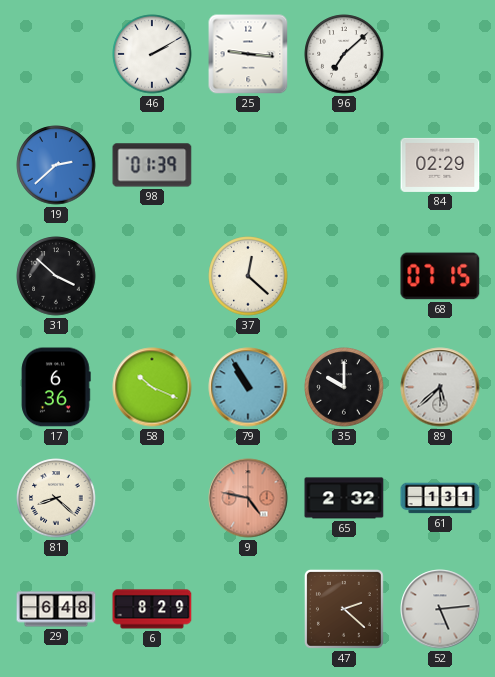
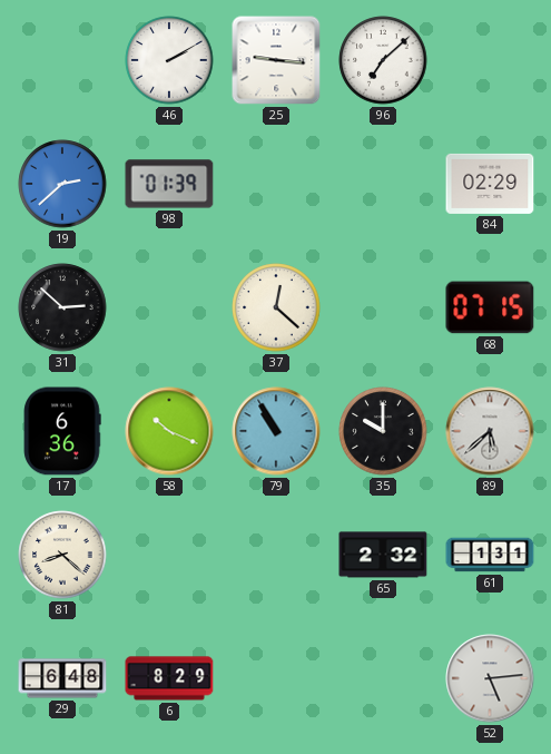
31: 3:52 -> 2:52
9: 4:47 -> none
47: 2:22 -> none
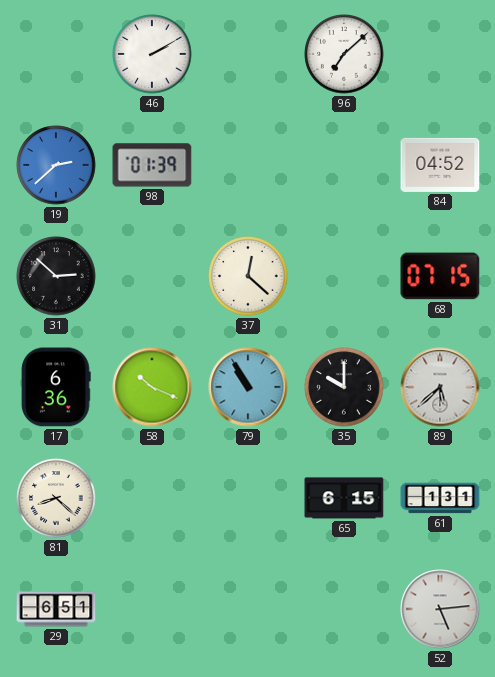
25: 9:16 -> none
84: 02:29 -> 04:52
65: 2:32 -> 6:15
29: 6:48 -> 6:51
6: 8:29 -> none
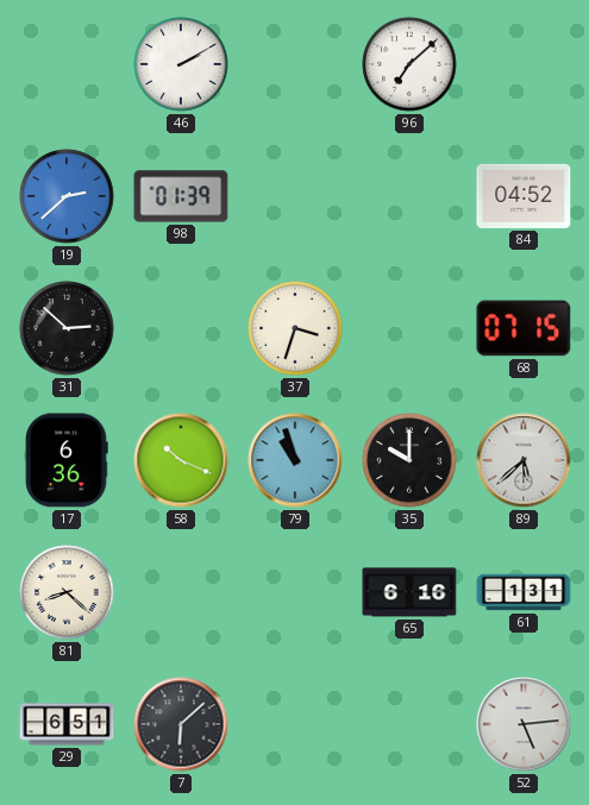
37: 12:22 -> 3:33
79: 10:55 -> 10:57
65: 6:15 -> 6:16
7: none -> 6:08
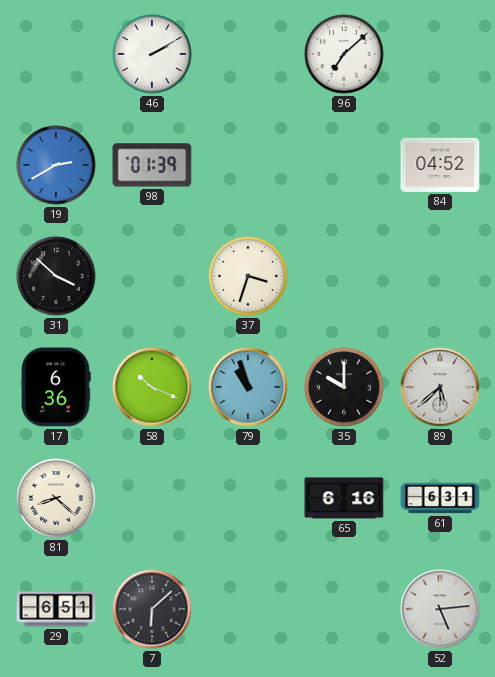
19: 2:38 -> 2:40
31: 2:52 -> 3:52
68: 07:15 -> none
61: 1:31 -> 6:31
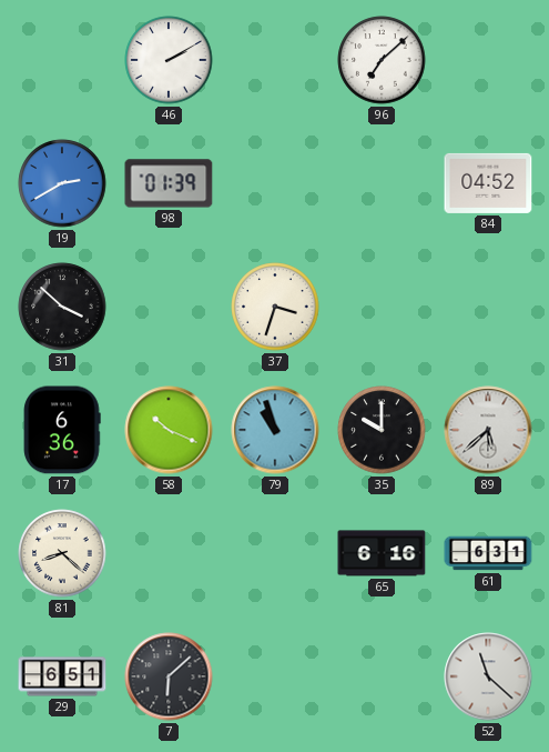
52: 5:14 -> 11:22
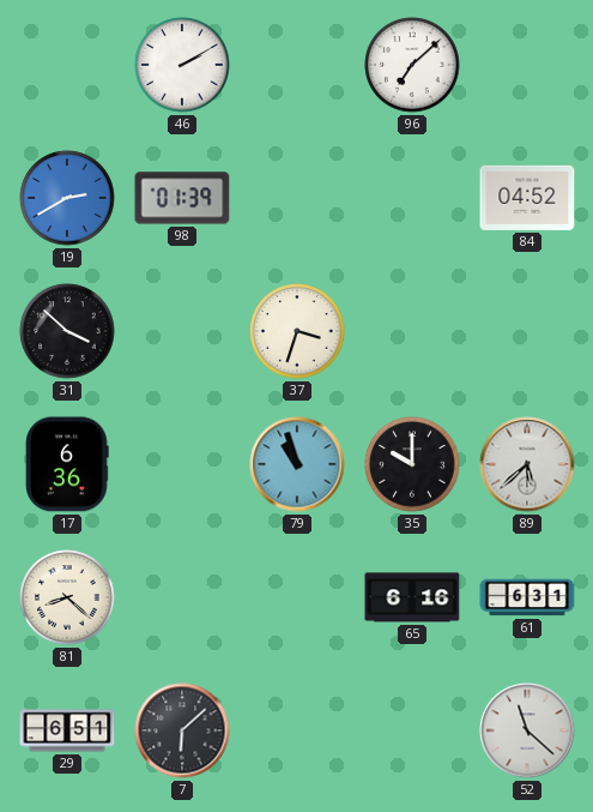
58: 10:19 -> none
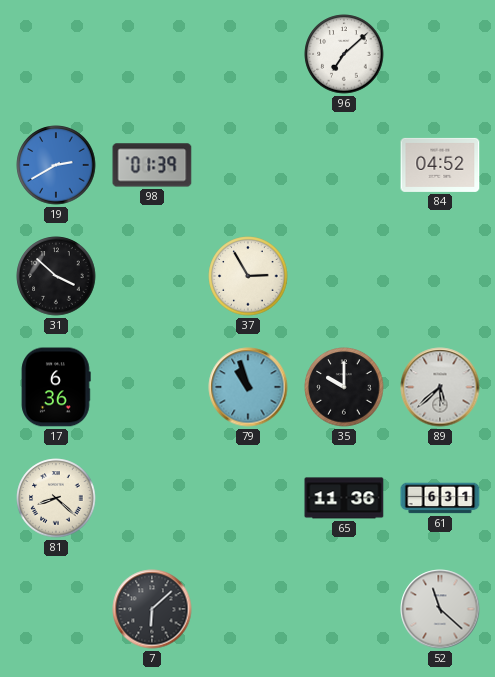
46: 2:10 -> none
37: 3:33 -> 2:55
65: 6:16 -> 11:36
29: 6:51 -> none
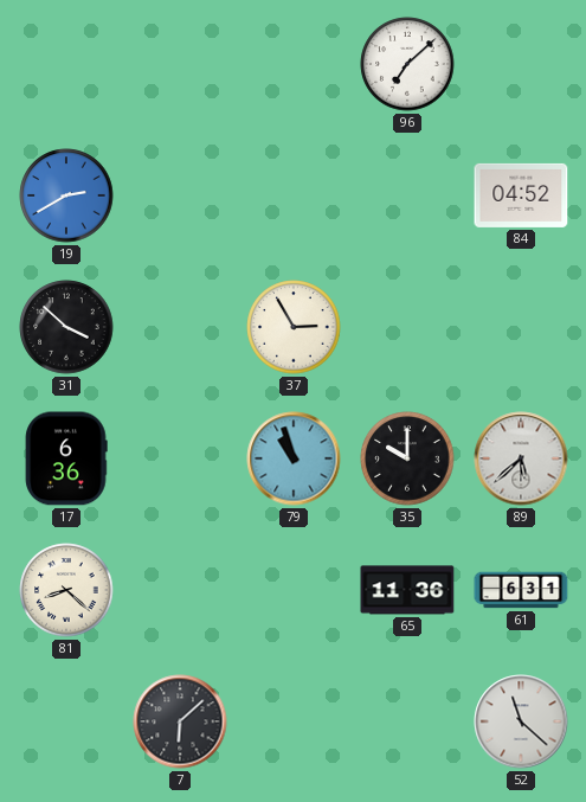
98: 01:39 -> none
